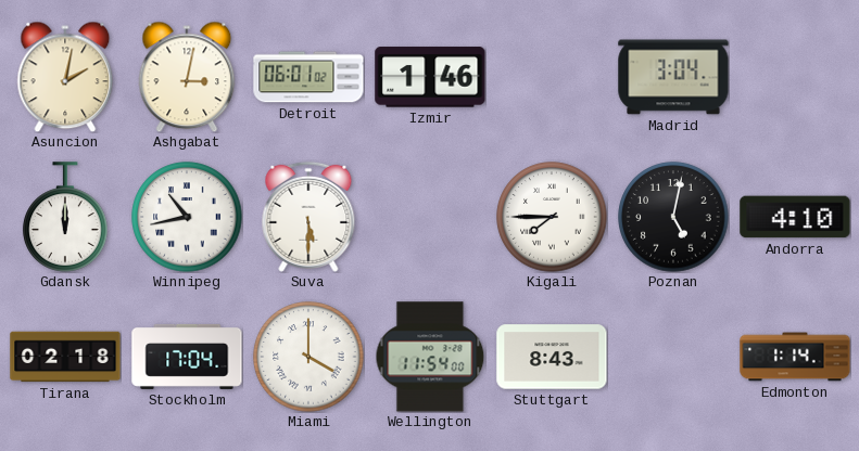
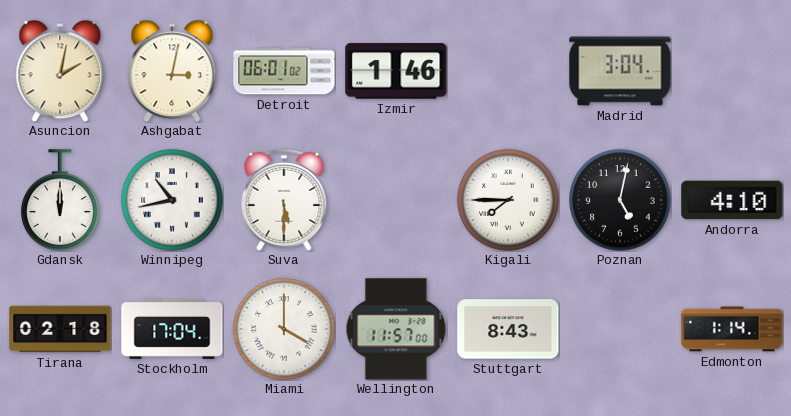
Wellington: 11:54 -> 11:57
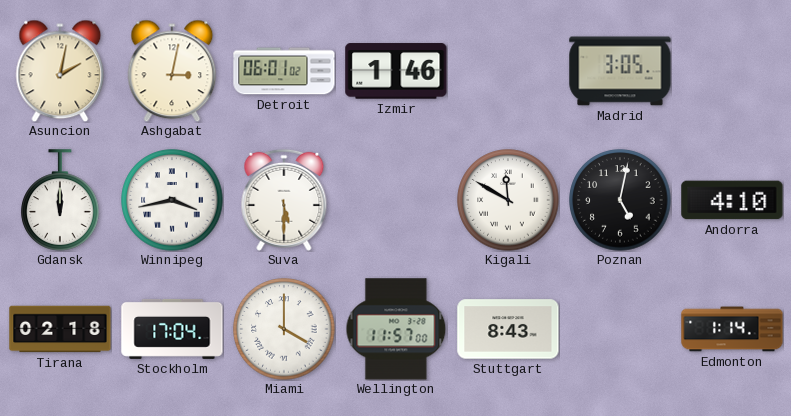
Madrid: 3:04 -> 3:05
Winnipeg: 10:43 -> 3:43
Kigali: 7:45 -> 11:50
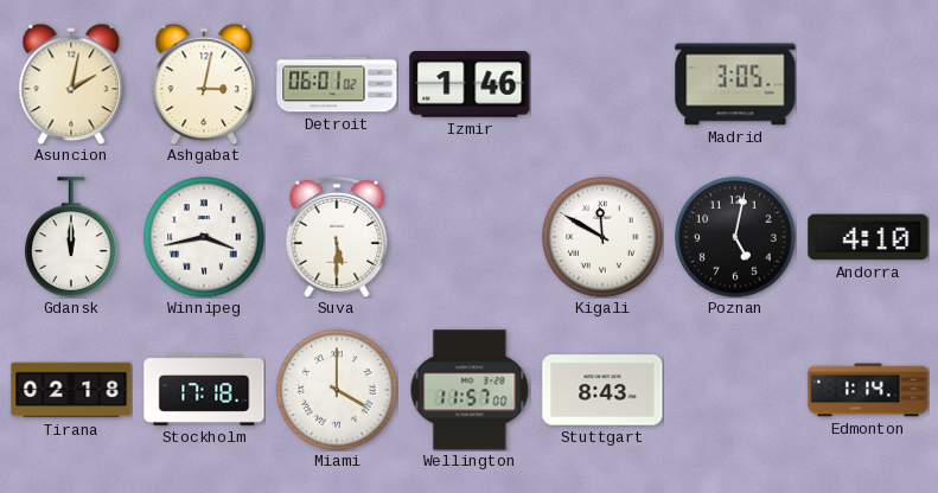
Stockholm: 17:04 -> 17:18
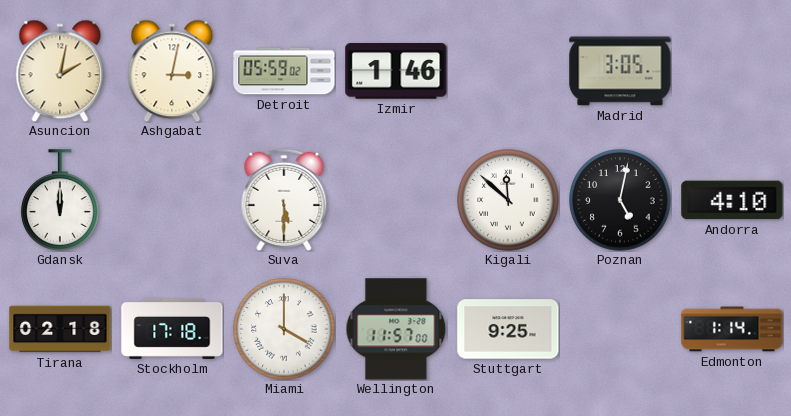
Detroit: 06:01 -> 05:59
Winnipeg: 3:43 -> none
Kigali: 11:50 -> 11:52
Stuttgart: 8:43 -> 9:25
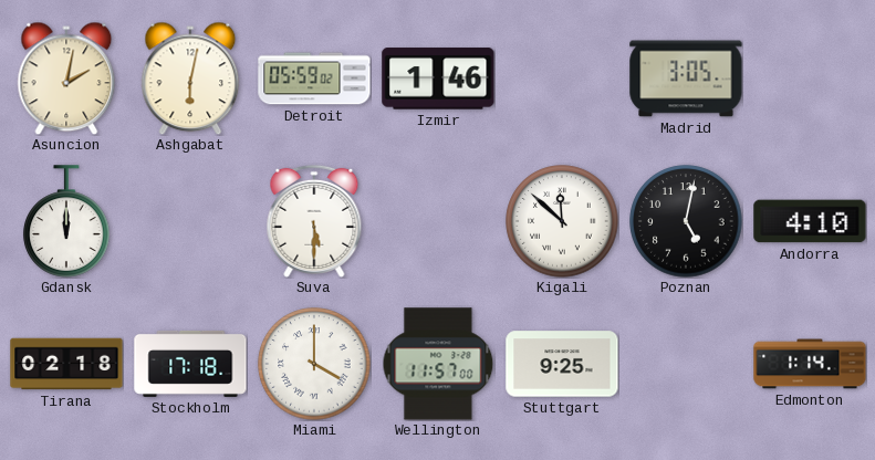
Ashgabat: 3:02 -> 6:02
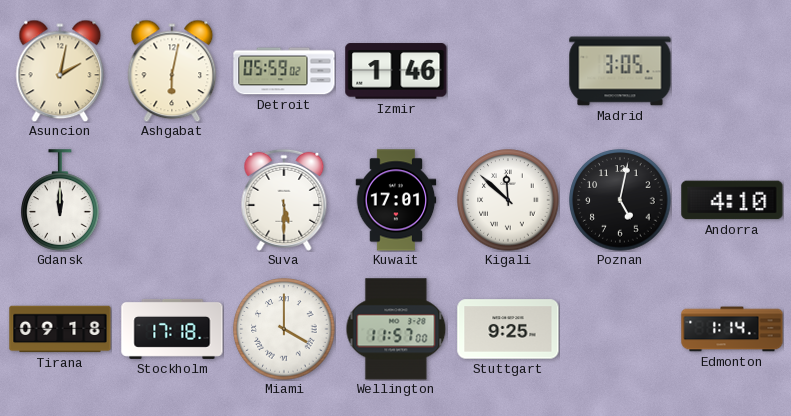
Kuwait: none -> 17:01
Tirana: 02:18 -> 09:18
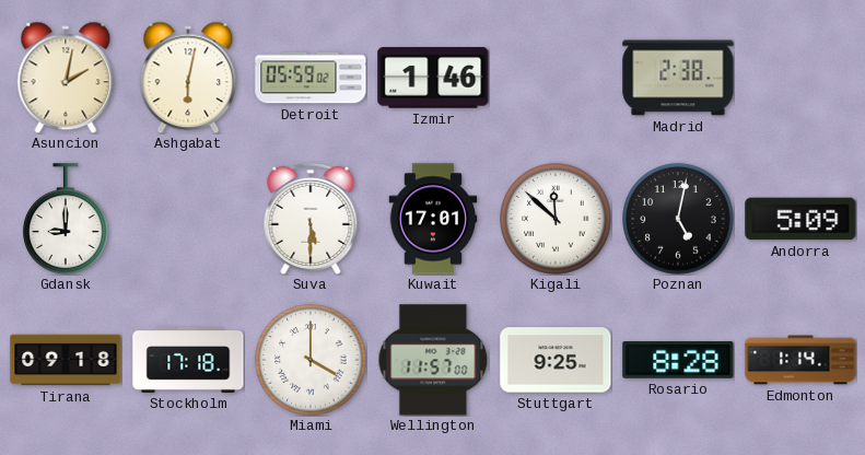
Madrid: 3:05 -> 2:38
Gdansk: 12:00 -> 9:00
Andorra: 4:10 -> 5:09
Rosario: none -> 8:28
